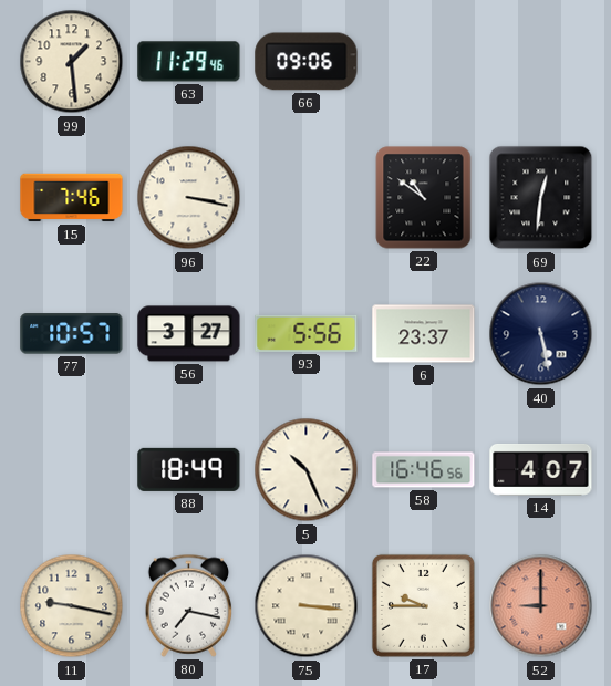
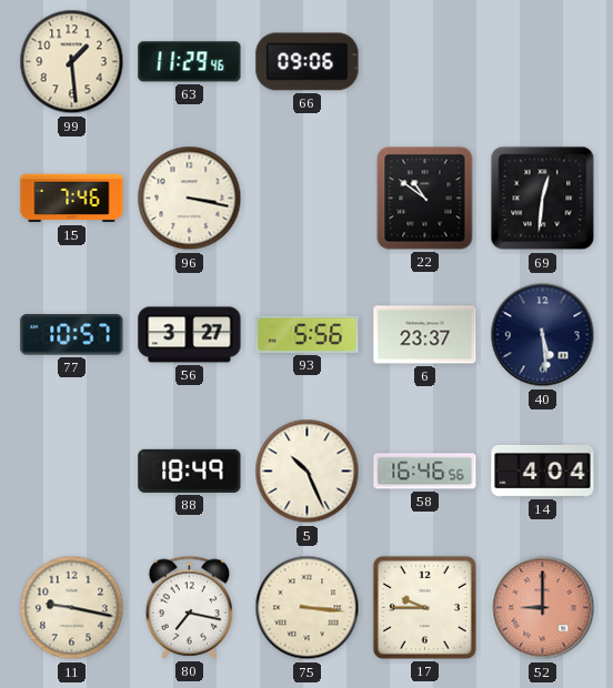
40: 5:28 -> 5:29
14: 4:07 -> 4:04
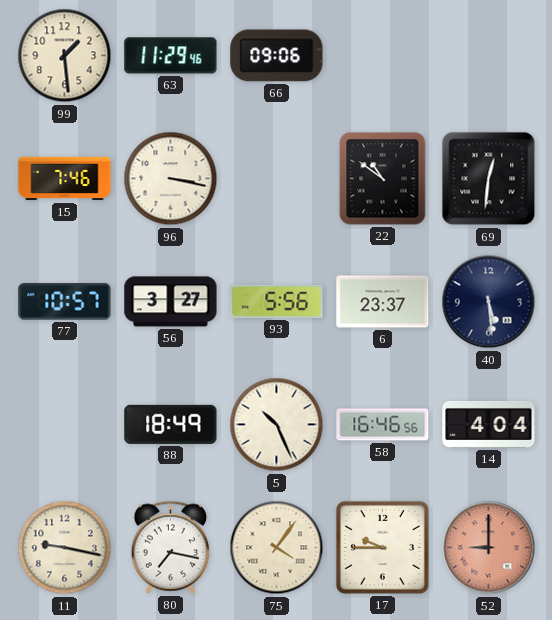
75: 3:16 -> 4:06
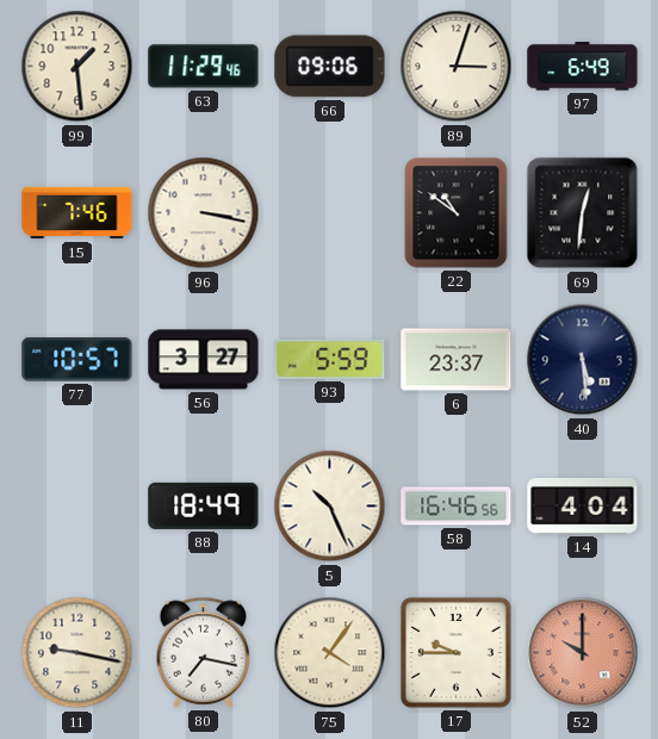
89: none -> 3:03
97: none -> 6:49
93: 5:56 -> 5:59
52: 9:00 -> 10:00
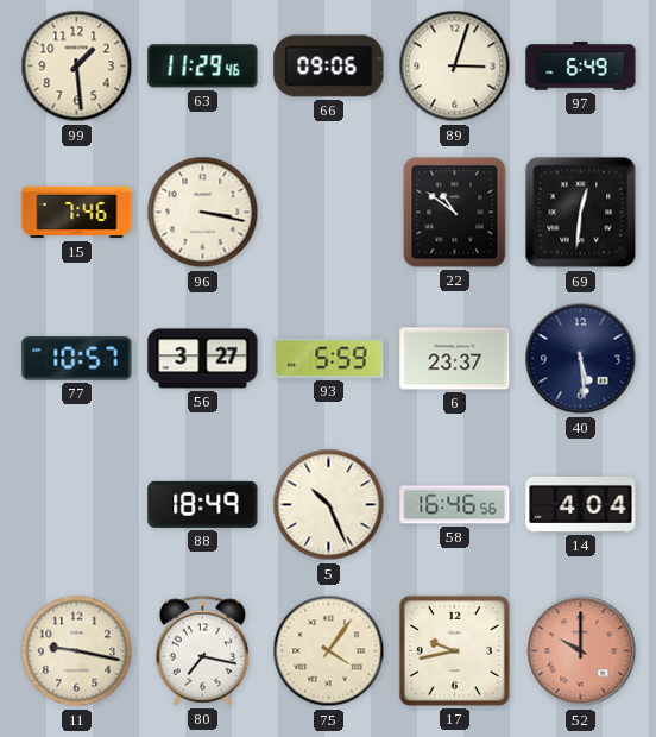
17: 9:45 -> 9:43
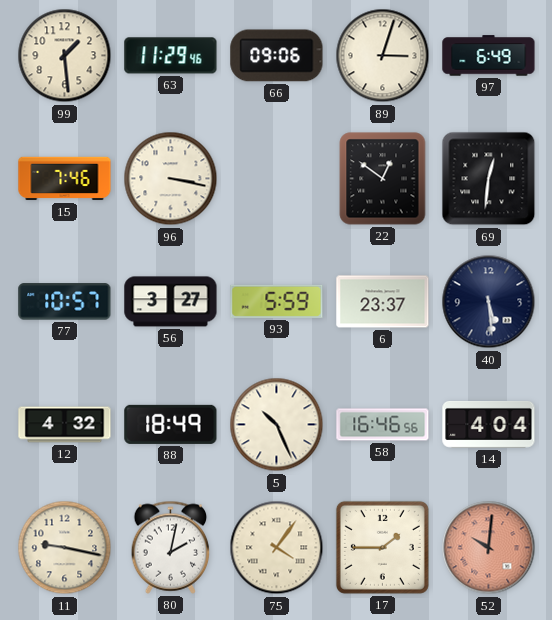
22: 10:51 -> 12:51
12: none -> 4:32
80: 7:17 -> 2:02
17: 9:43 -> 1:45
52: 10:00 -> 10:01
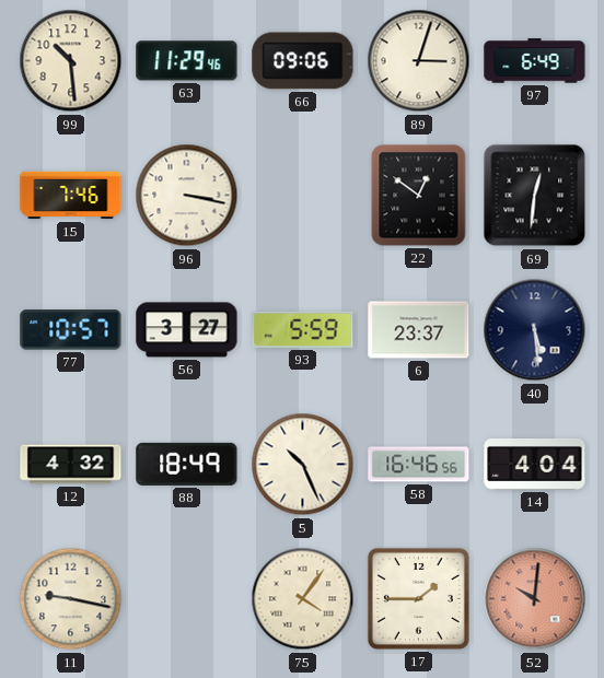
99: 1:29 -> 10:29
80: 2:02 -> none
